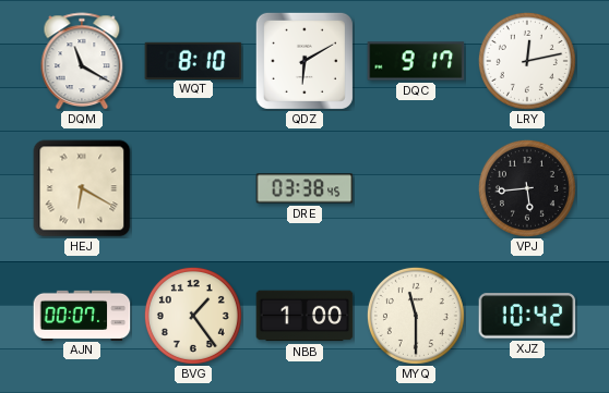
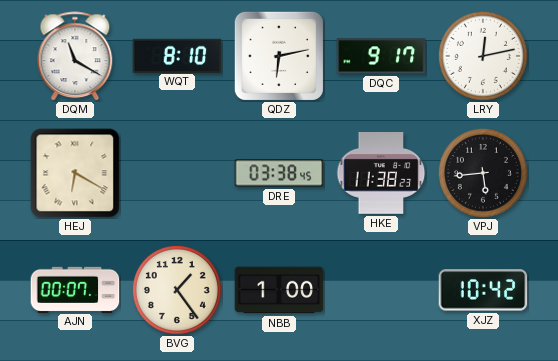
QDZ: 6:10 -> 6:13
HKE: none -> 11:38
MYQ: 11:30 -> none
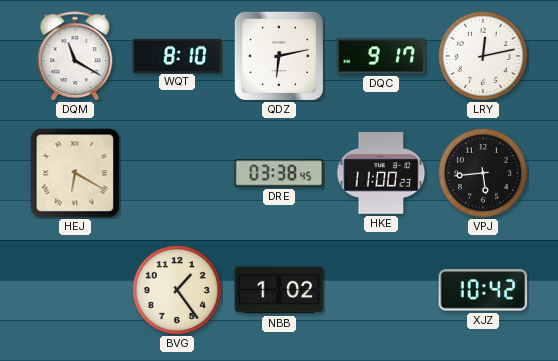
HKE: 11:38 -> 11:00
AJN: 00:07 -> none
NBB: 1:00 -> 1:02
